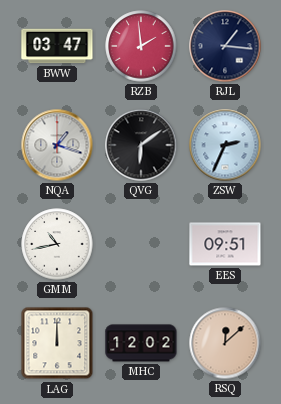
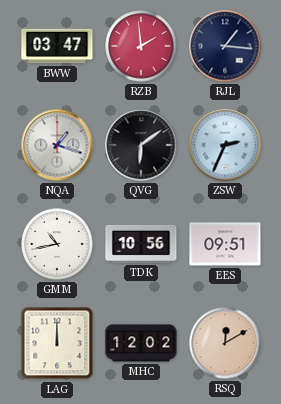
TDK: none -> 10:56
RSQ: 12:08 -> 12:10
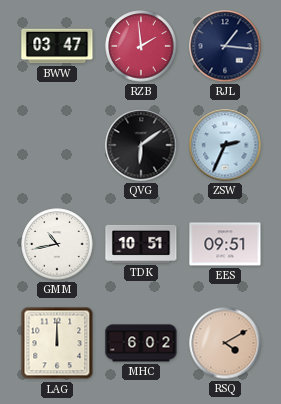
NQA: 1:18 -> none
TDK: 10:56 -> 10:51
MHC: 12:02 -> 6:02
RSQ: 12:10 -> 4:10
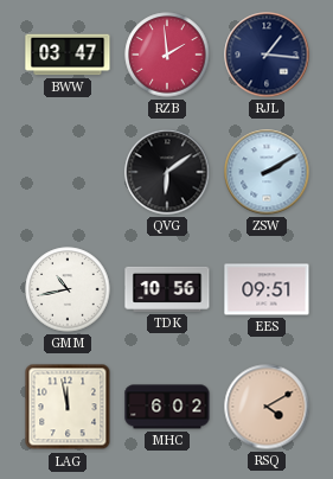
ZSW: 2:34 -> 2:10
TDK: 10:51 -> 10:56
LAG: 12:00 -> 11:58
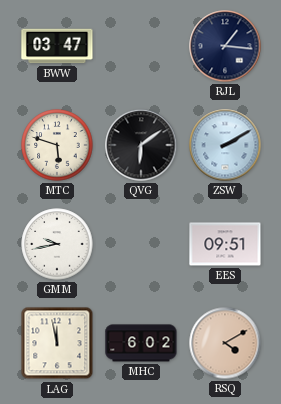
RZB: 1:59 -> none
MTC: none -> 5:48
GMM: 10:43 -> 9:43
TDK: 10:56 -> none
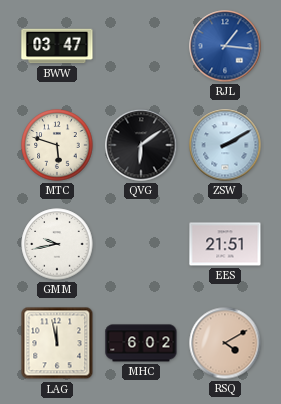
RJL dial: navy -> blue
EES: 09:51 -> 21:51
